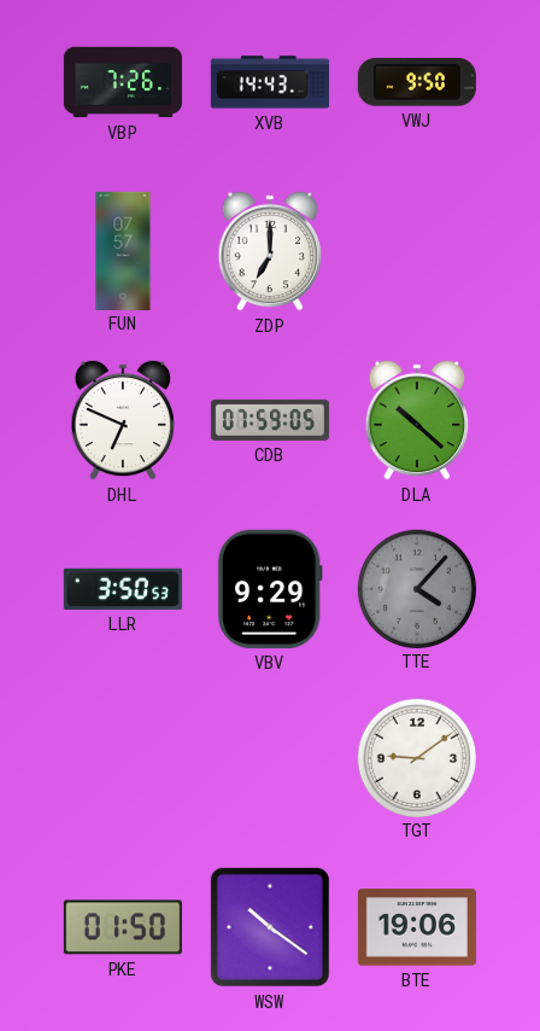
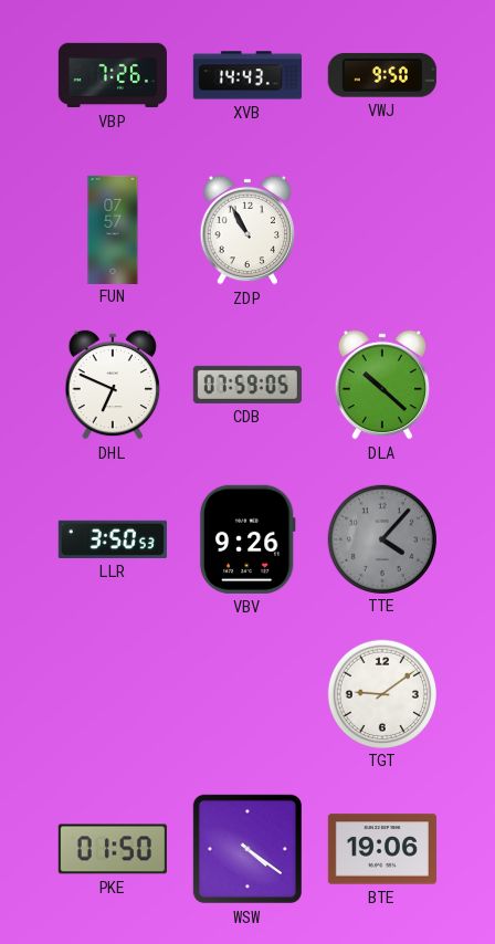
ZDP: 7:00 -> 10:55
VBV: 9:29 -> 9:26
WSW: 10:21 -> 4:21
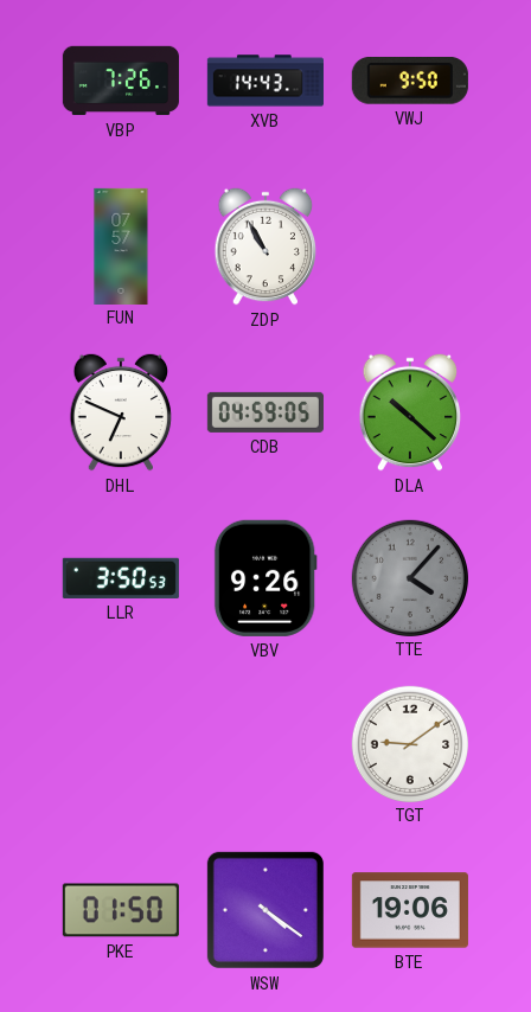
CDB: 07:59 -> 04:59
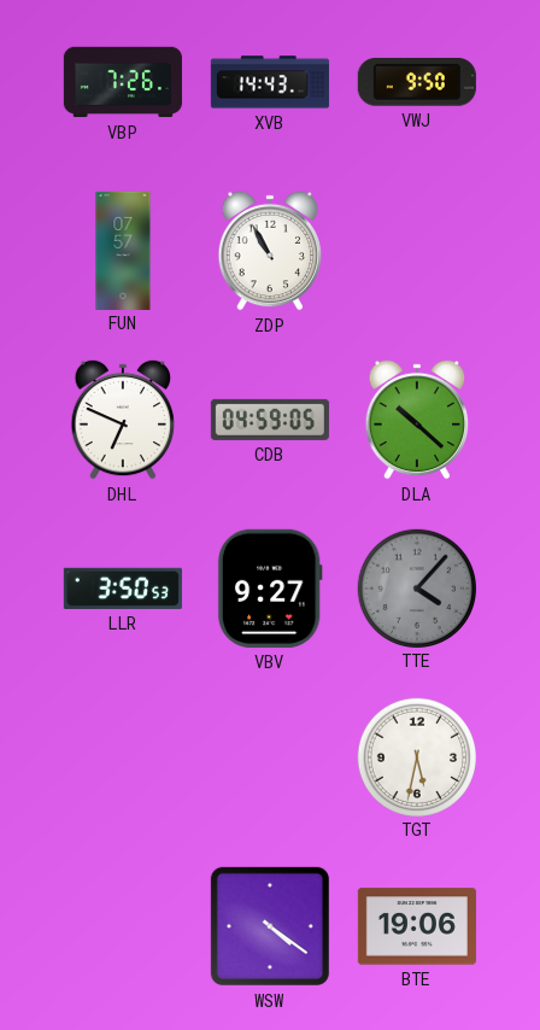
VBV: 9:26 -> 9:27
TGT: 9:09 -> 5:32
PKE: 01:50 -> none
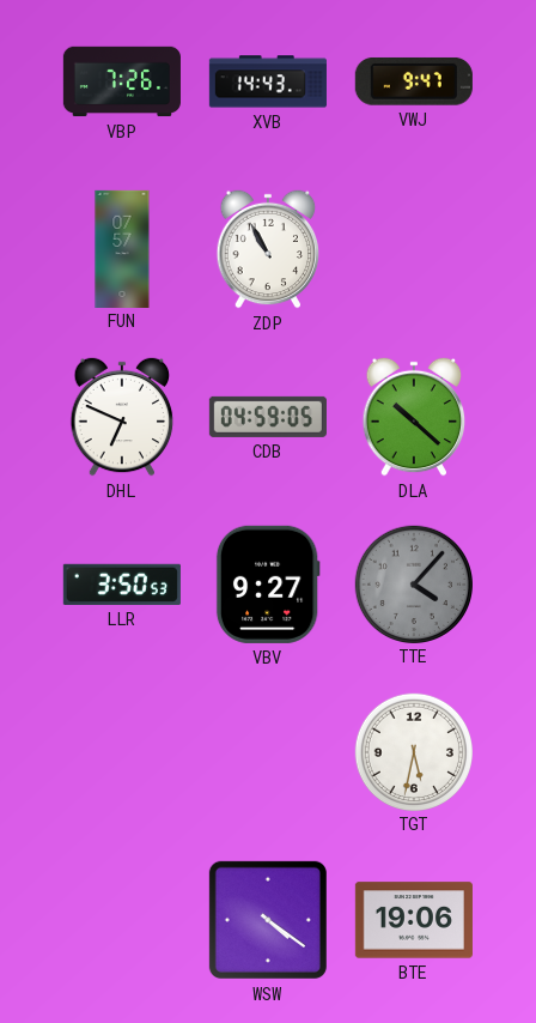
VWJ: 9:50 -> 9:47
